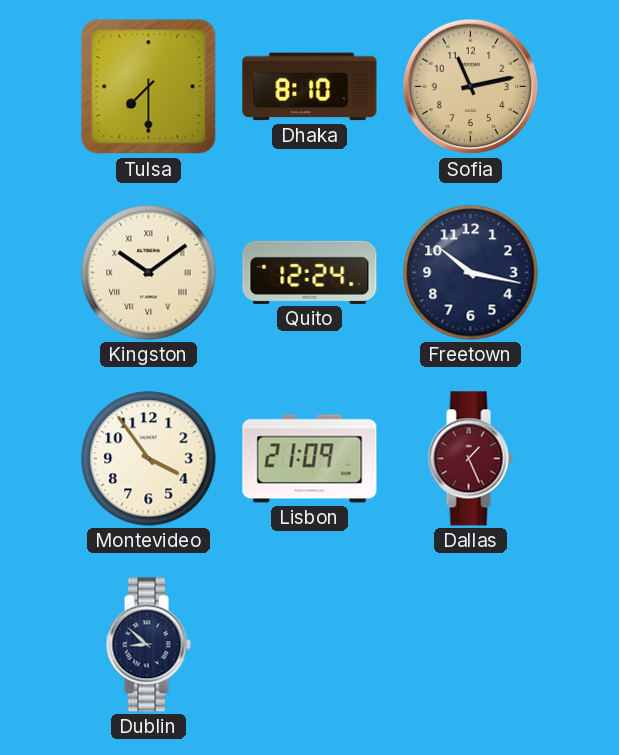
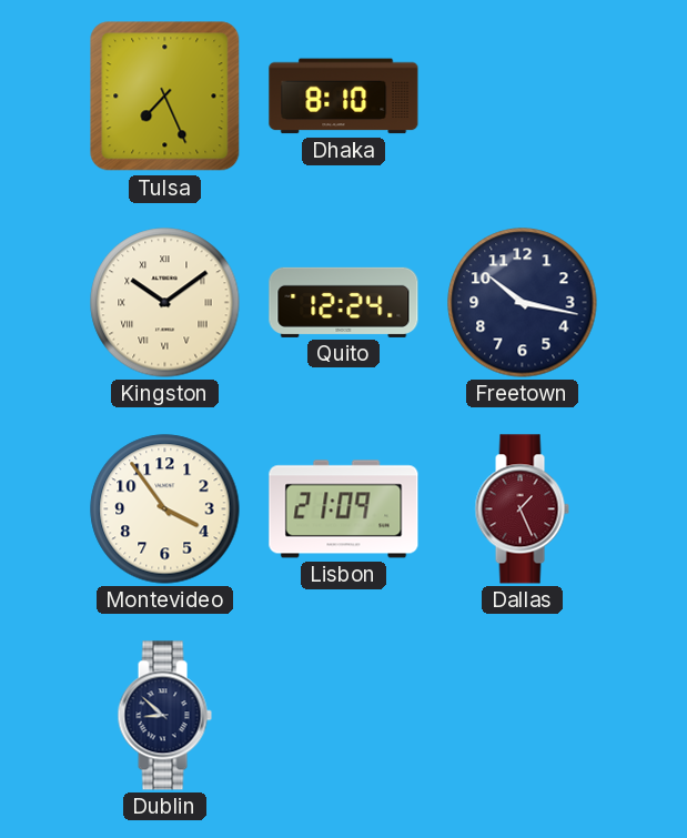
Tulsa: 7:30 -> 7:26
Sofia: 11:13 -> none
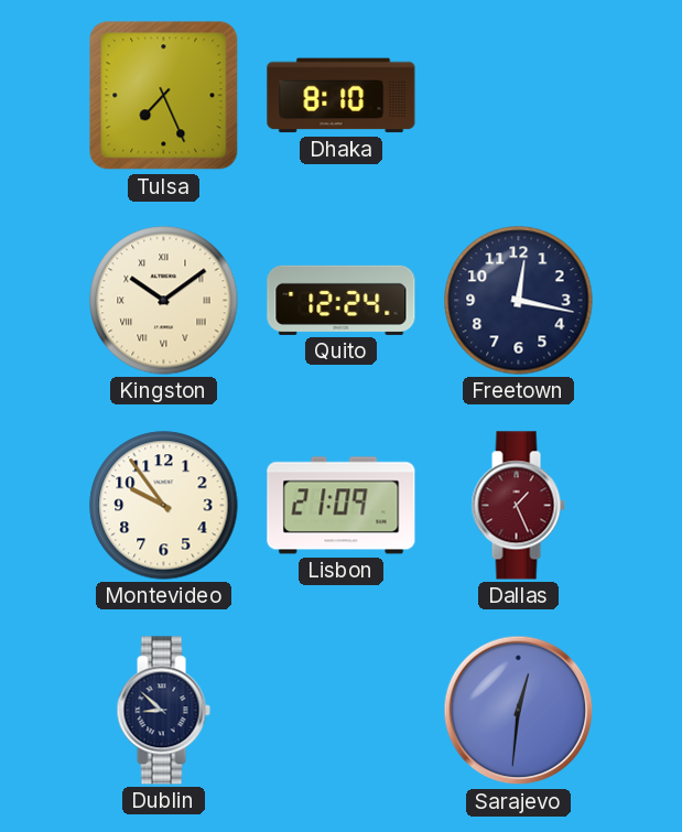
Freetown: 10:17 -> 12:17
Montevideo: 3:54 -> 9:54
Sarajevo: none -> 12:31
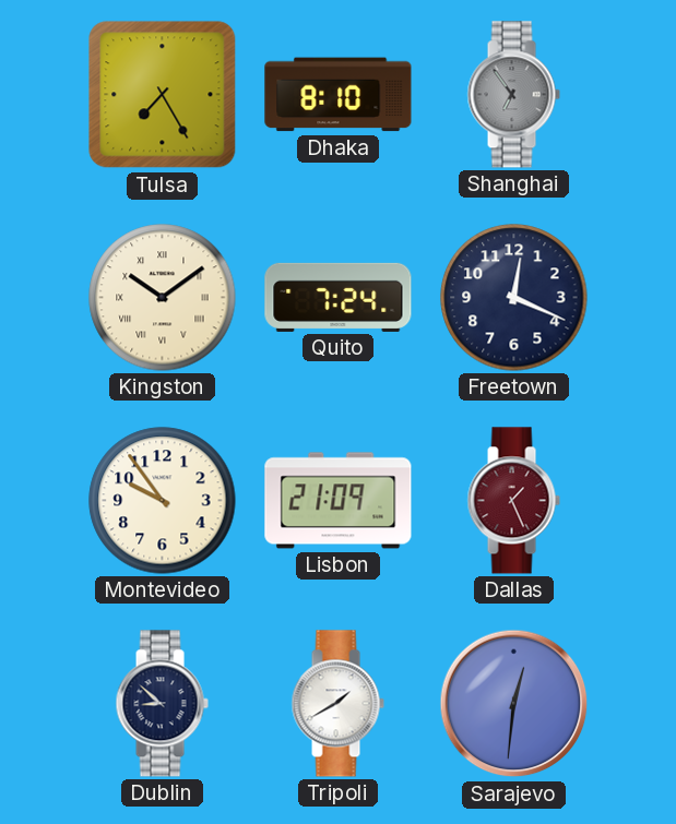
Tulsa: 7:26 -> 7:25
Shanghai: none -> 6:54
Quito: 12:24 -> 7:24
Freetown: 12:17 -> 12:19
Tripoli: none -> 1:40
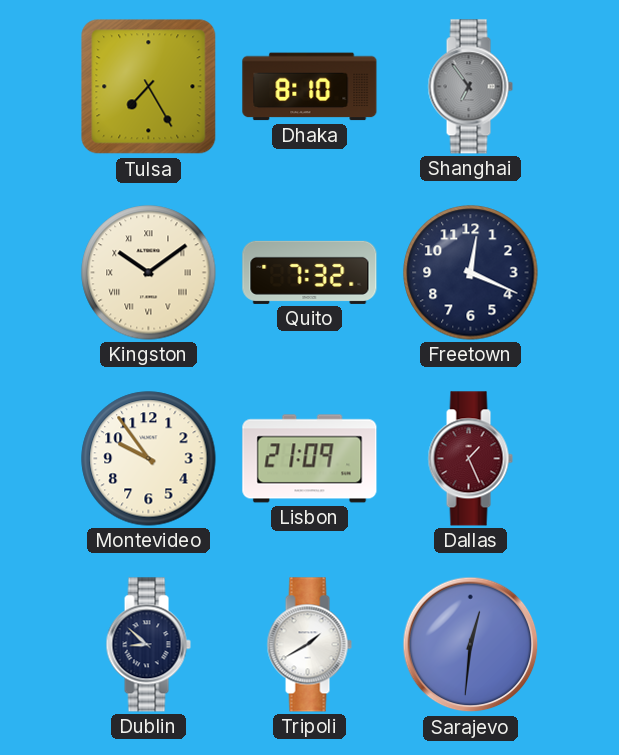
Quito: 7:24 -> 7:32
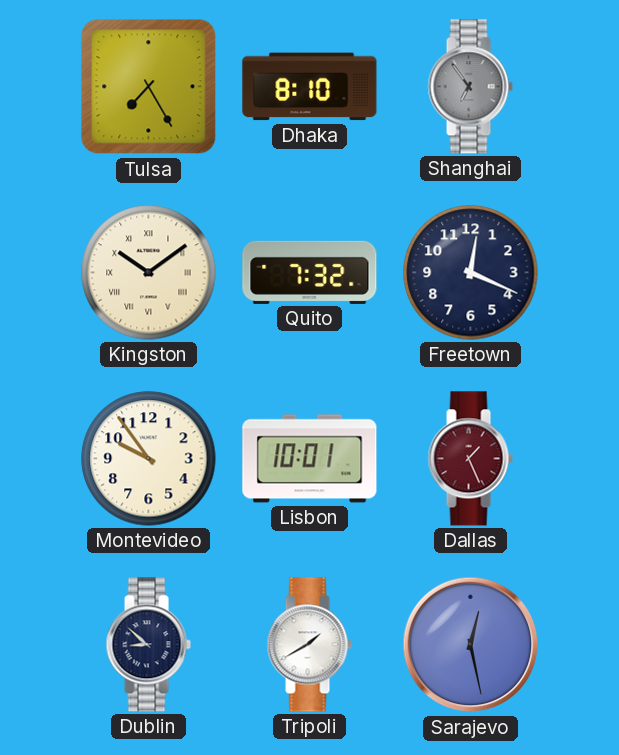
Lisbon: 21:09 -> 10:01
Sarajevo: 12:31 -> 12:28
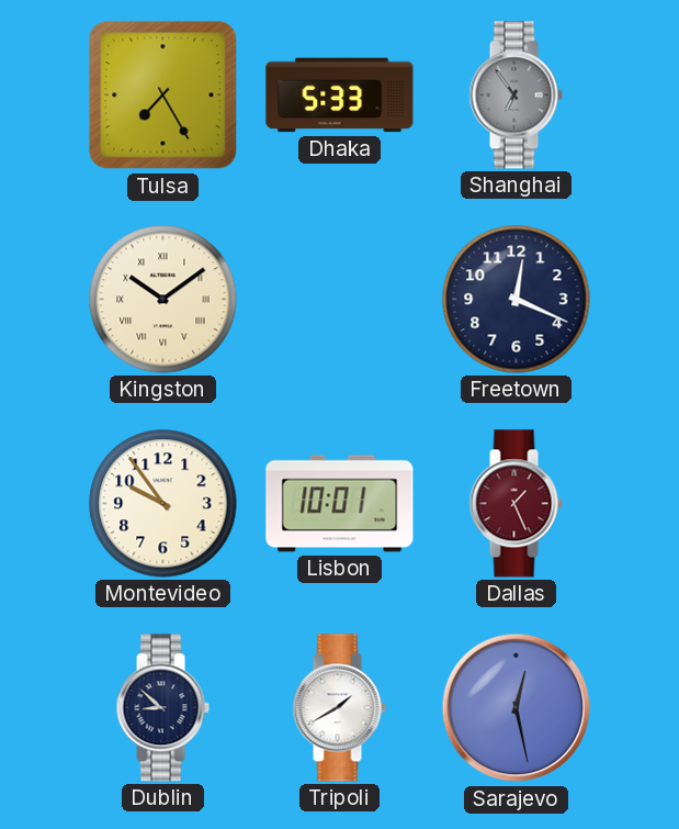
Dhaka: 8:10 -> 5:33
Quito: 7:32 -> none
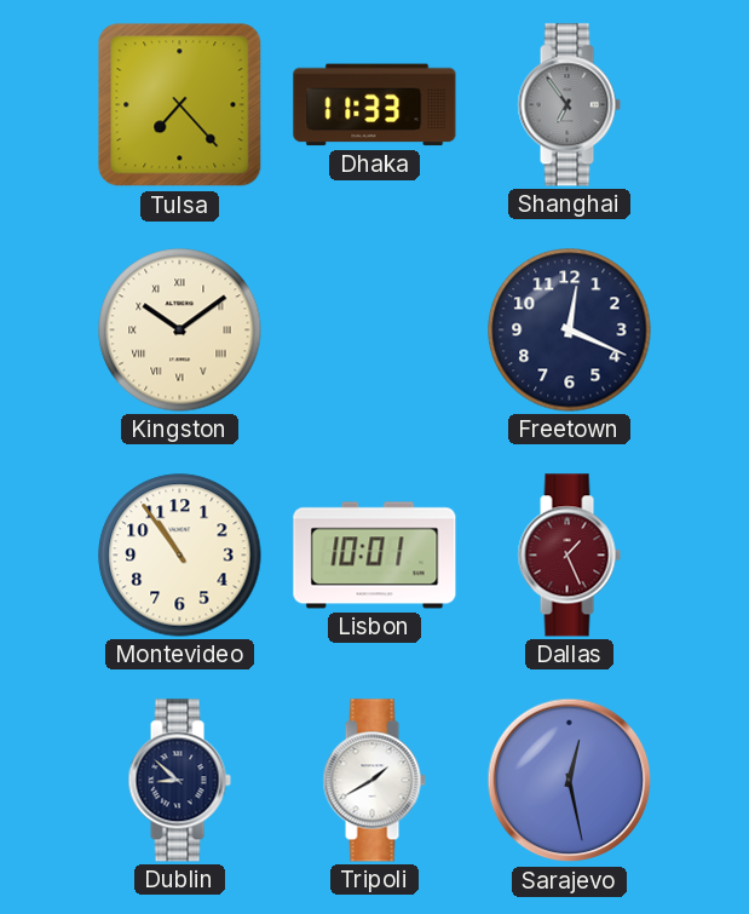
Tulsa: 7:25 -> 7:23
Dhaka: 5:33 -> 11:33
Montevideo: 9:54 -> 10:54
